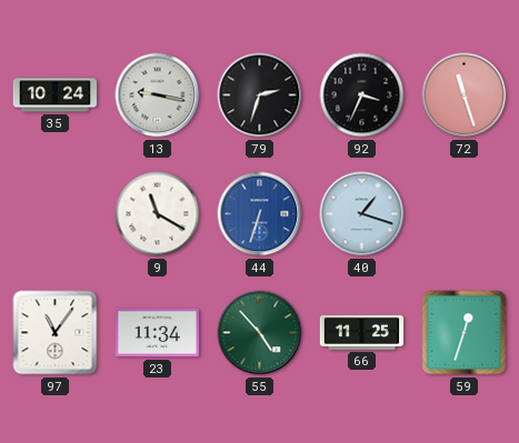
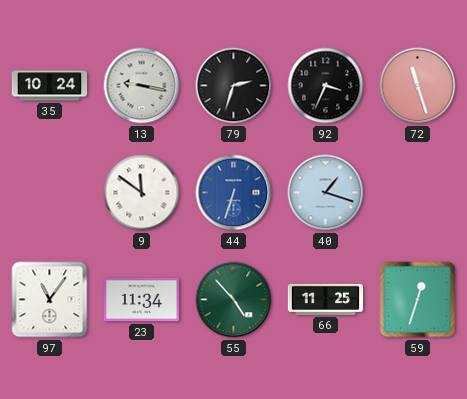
9: 11:20 -> 11:51
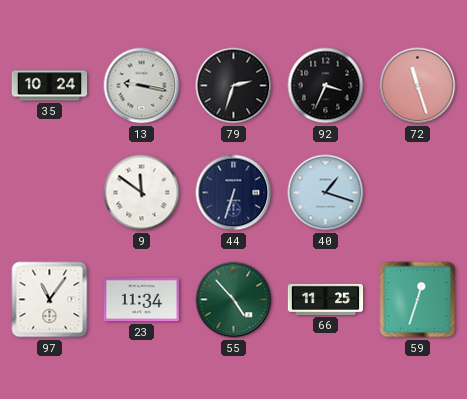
44 dial: blue -> navy
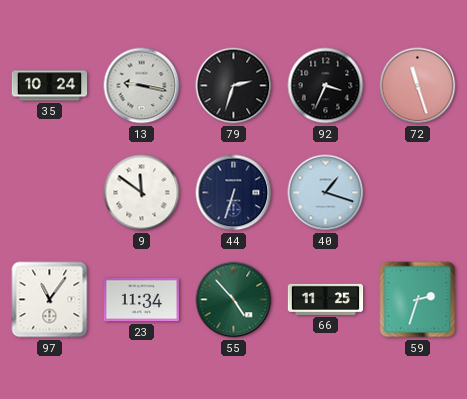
59: 12:33 -> 2:33
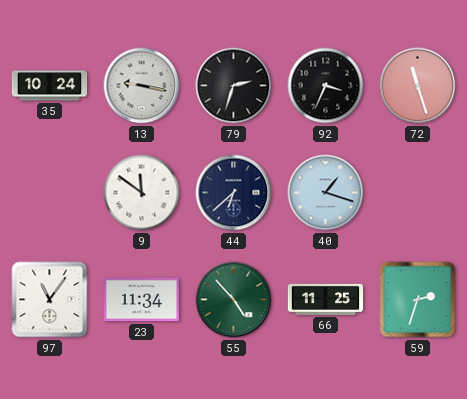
44: 6:33 -> 6:38
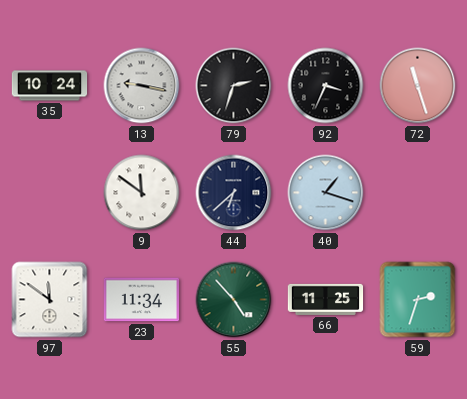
97: 11:06 -> 11:51
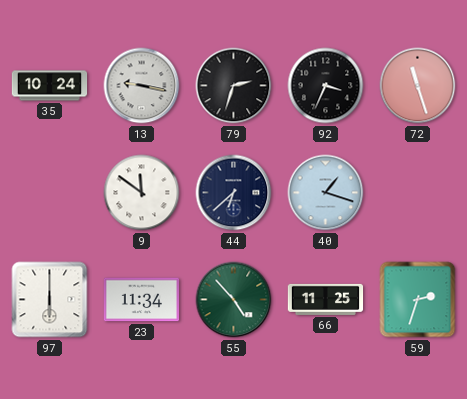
97: 11:51 -> 6:00
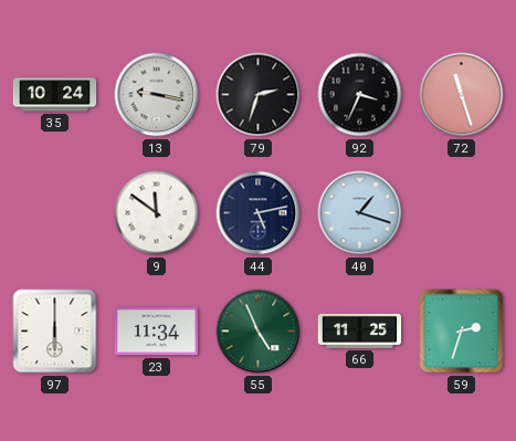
44: 6:38 -> 5:13
55: 4:53 -> 4:56
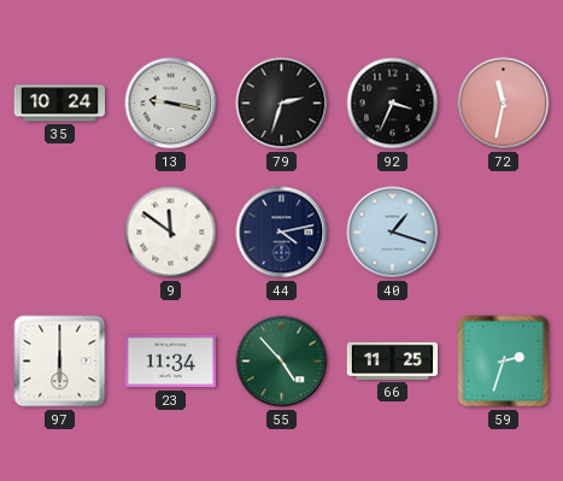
72: 11:27 -> 11:32
44: 5:13 -> 4:13
55: 4:56 -> 4:53
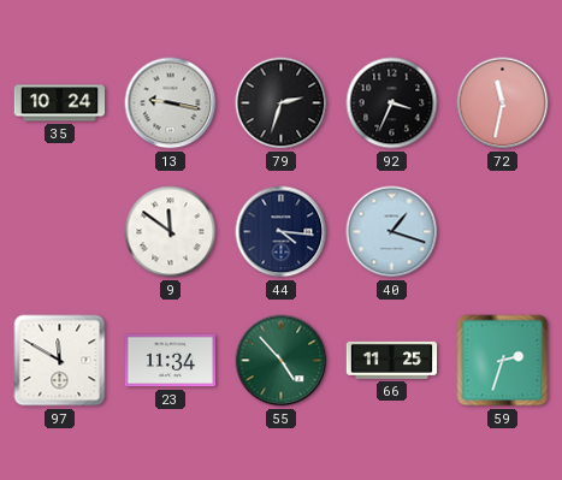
44: 4:13 -> 4:16
97: 6:00 -> 11:50
